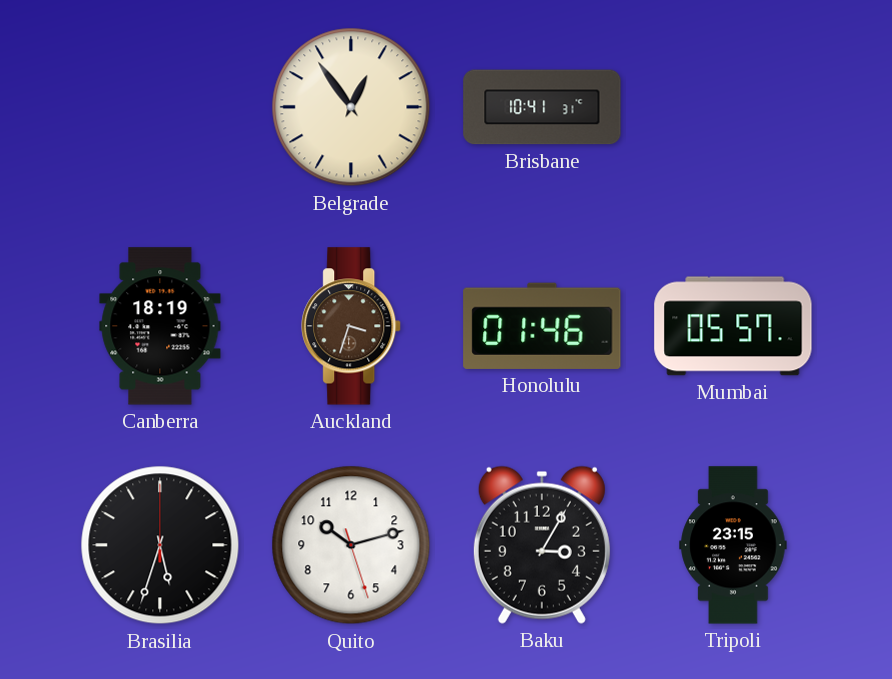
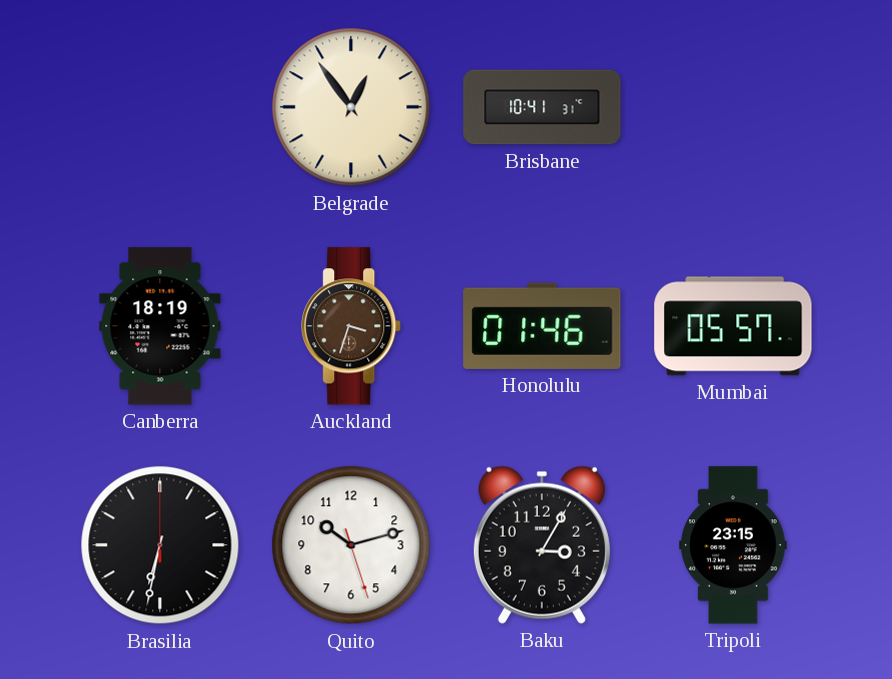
Brasilia: 5:33 -> 6:32
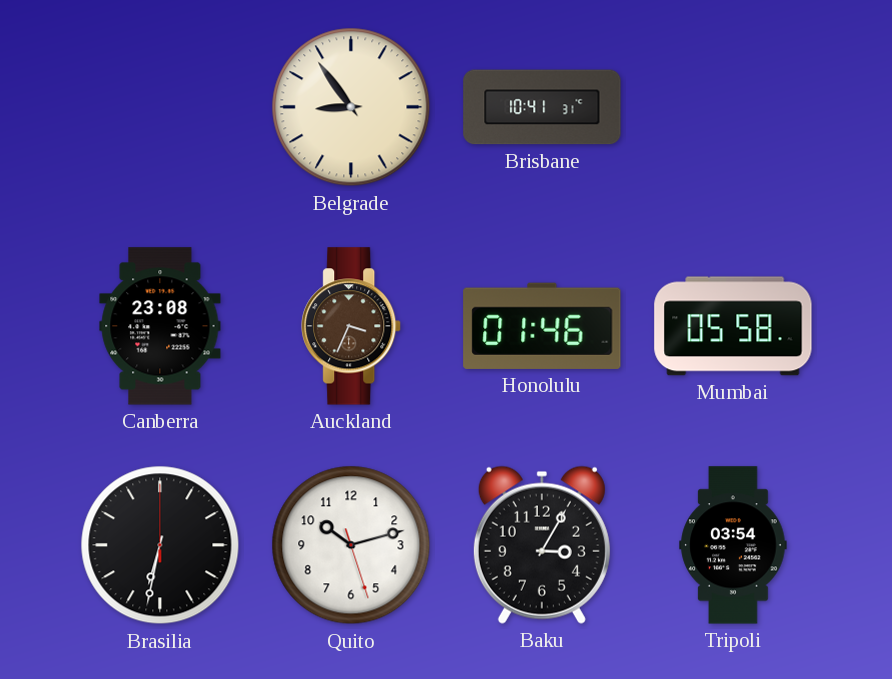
Belgrade: 12:54 -> 8:54
Canberra: 18:19 -> 23:08
Auckland: 3:33 -> 3:34
Mumbai: 05:57 -> 05:58
Tripoli: 23:15 -> 03:54
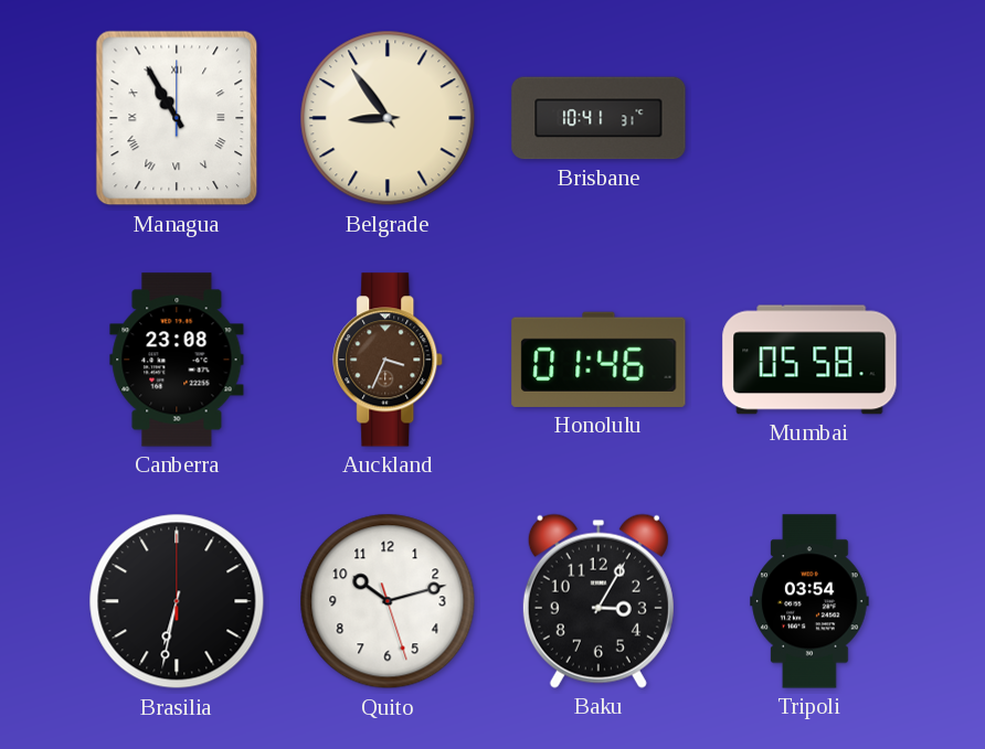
Managua: none -> 10:55
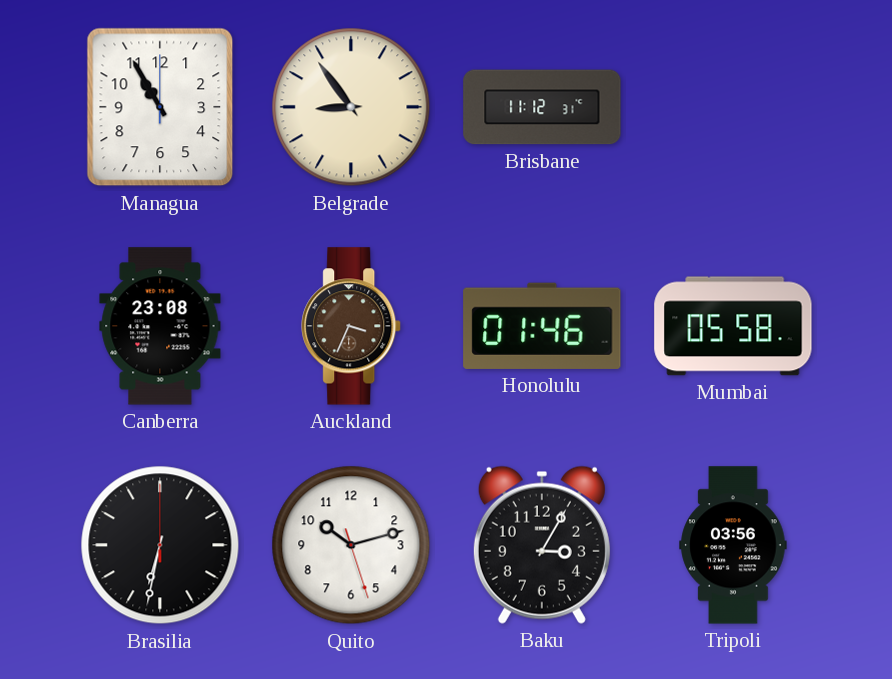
Managua numerals: Roman -> Arabic
Brisbane: 10:41 -> 11:12
Tripoli: 03:54 -> 03:56
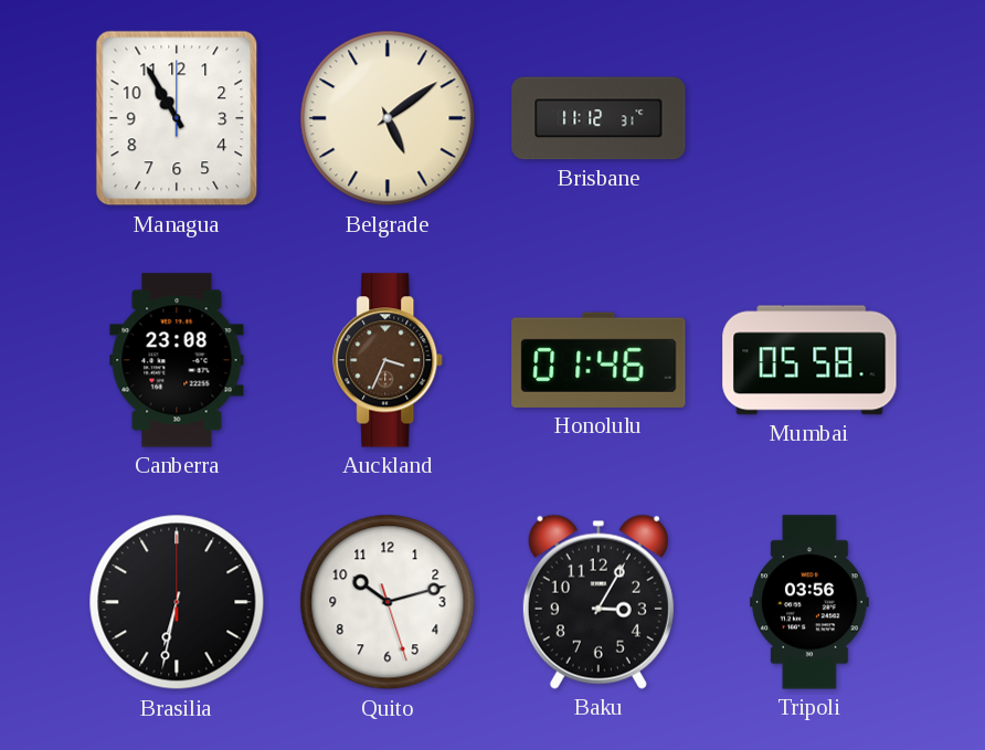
Belgrade: 8:54 -> 5:09
